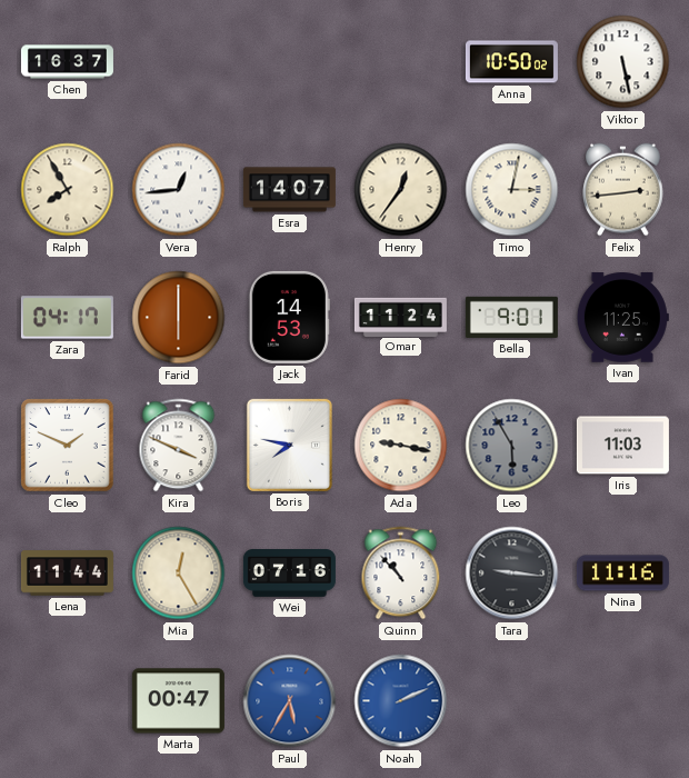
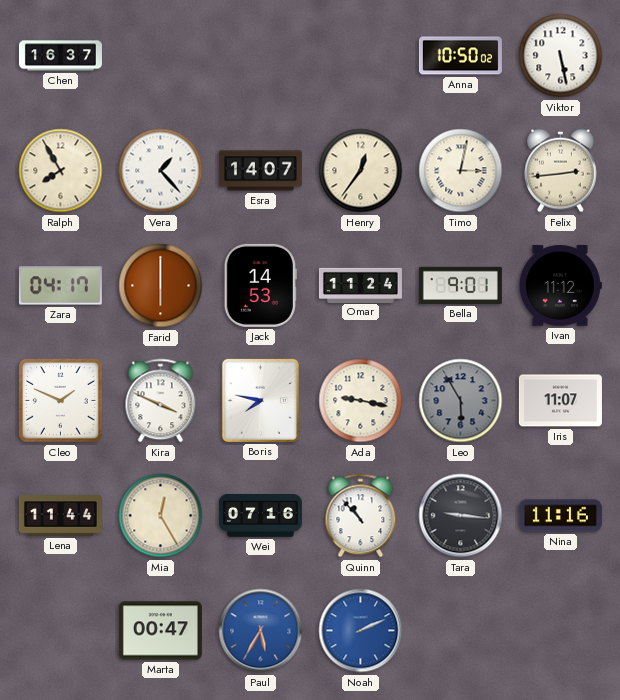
Vera: 12:44 -> 1:23
Ivan: 11:25 -> 11:12
Iris: 11:03 -> 11:07
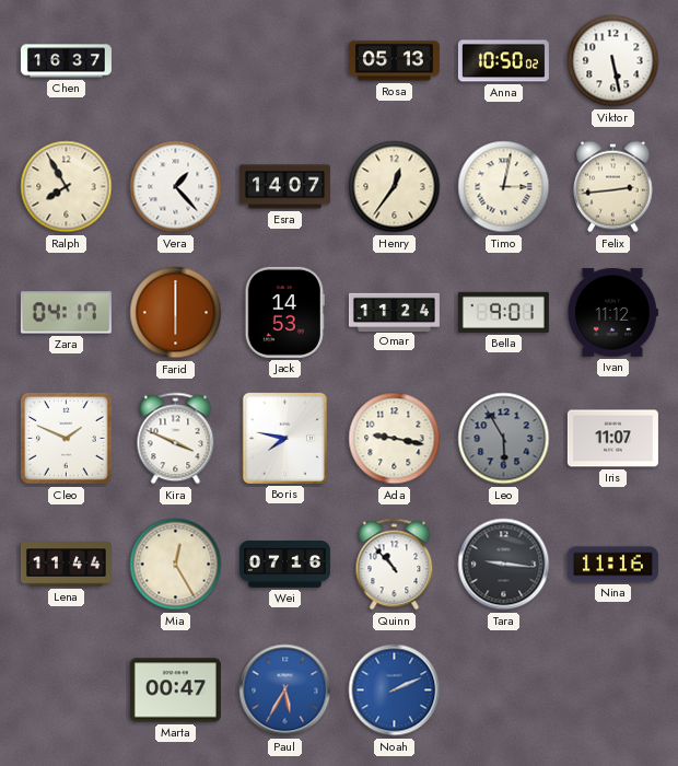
Rosa: none -> 05:13
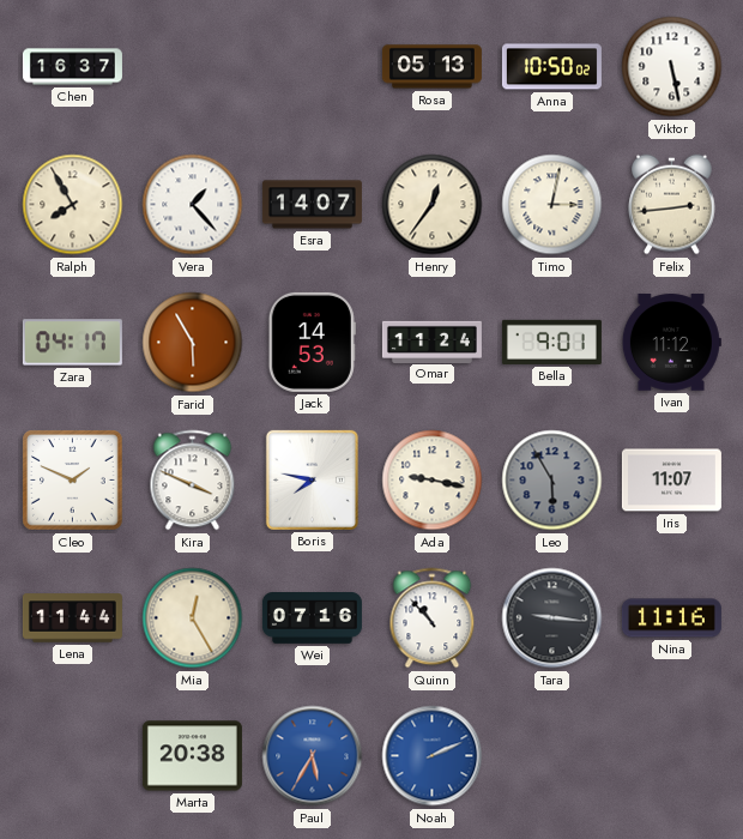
Farid: 6:00 -> 5:55
Marta: 00:47 -> 20:38
